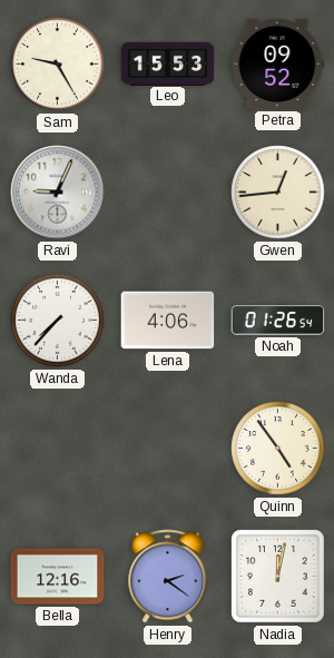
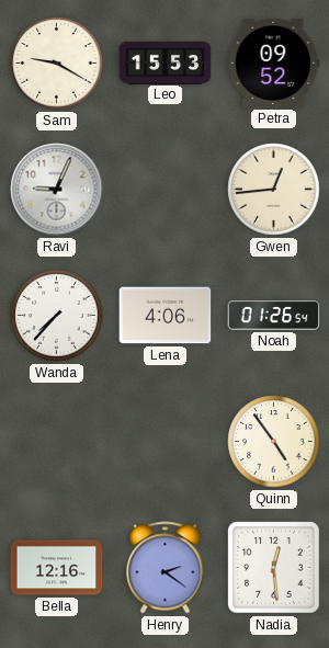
Sam: 9:25 -> 9:20
Nadia: 12:02 -> 12:29
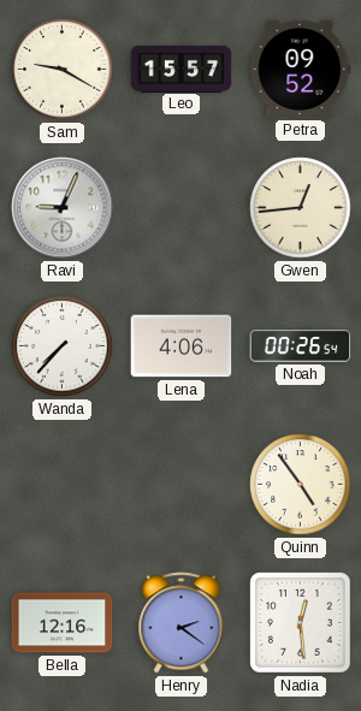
Leo: 15:53 -> 15:57
Noah: 01:26 -> 00:26
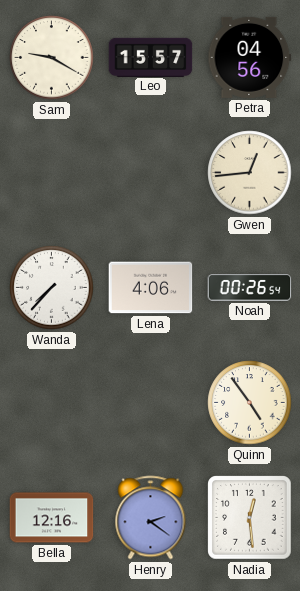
Petra: 09:52 -> 04:56
Ravi: 9:04 -> none
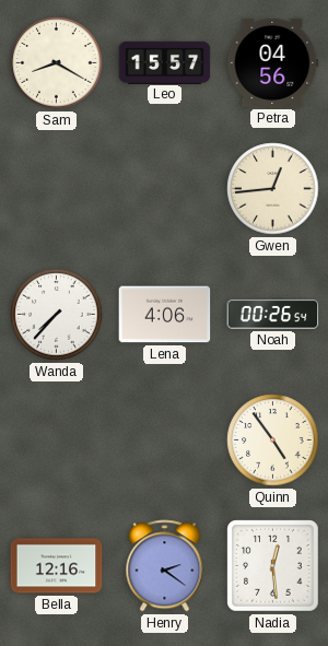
Sam: 9:20 -> 8:20
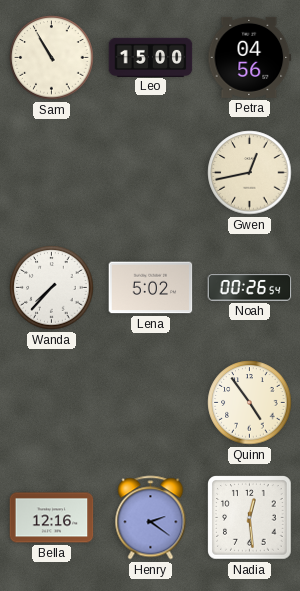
Sam: 8:20 -> 10:55
Leo: 15:57 -> 15:00
Gwen: 12:44 -> 12:43
Lena: 4:06 -> 5:02
